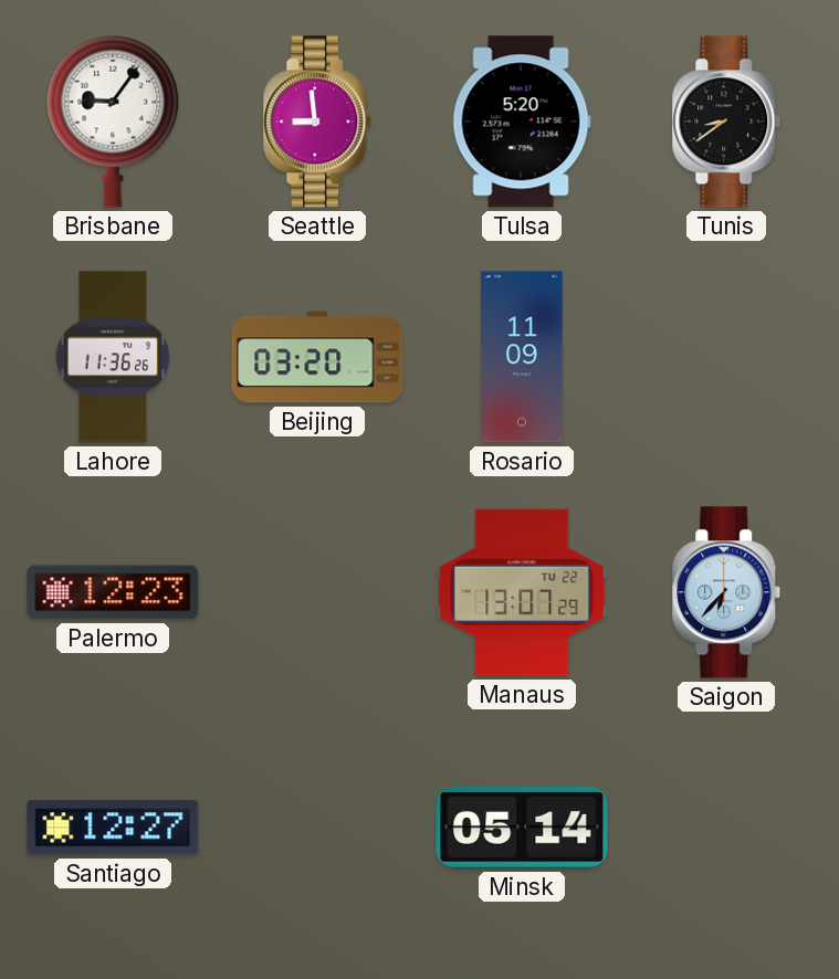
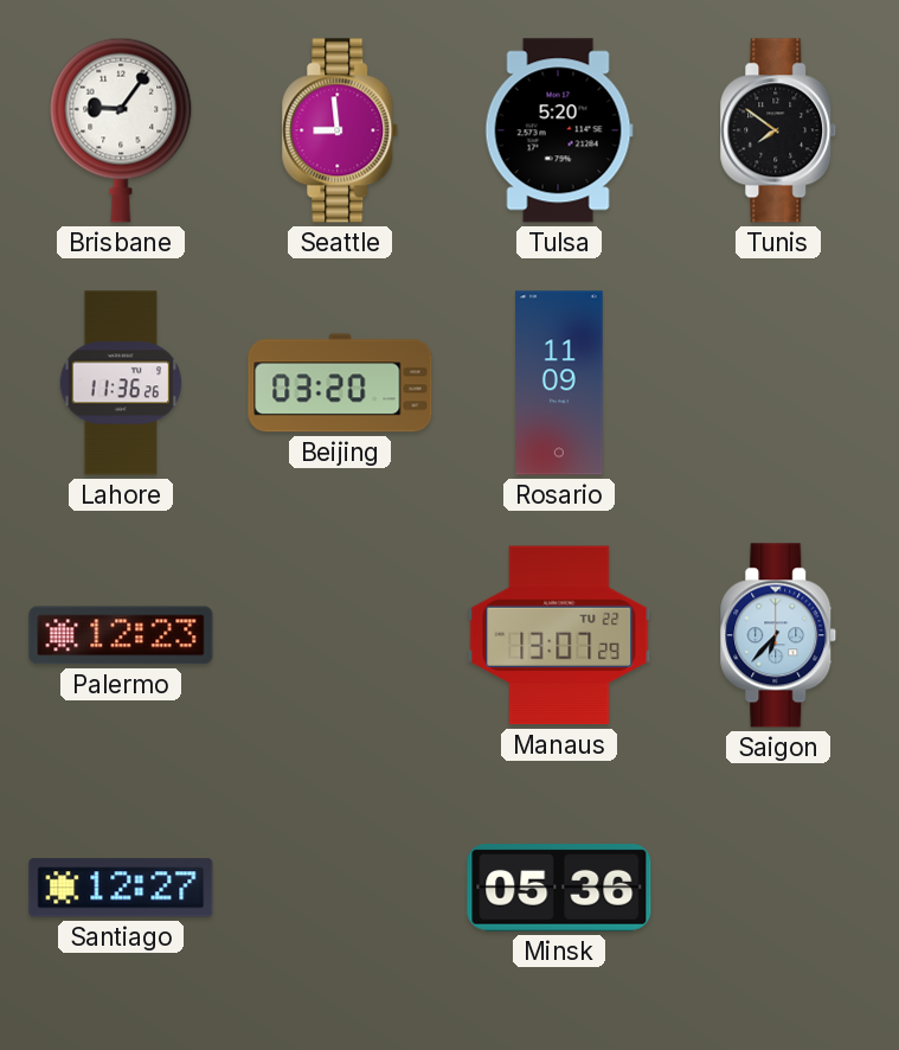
Tunis: 8:39 -> 7:51
Minsk: 05:14 -> 05:36
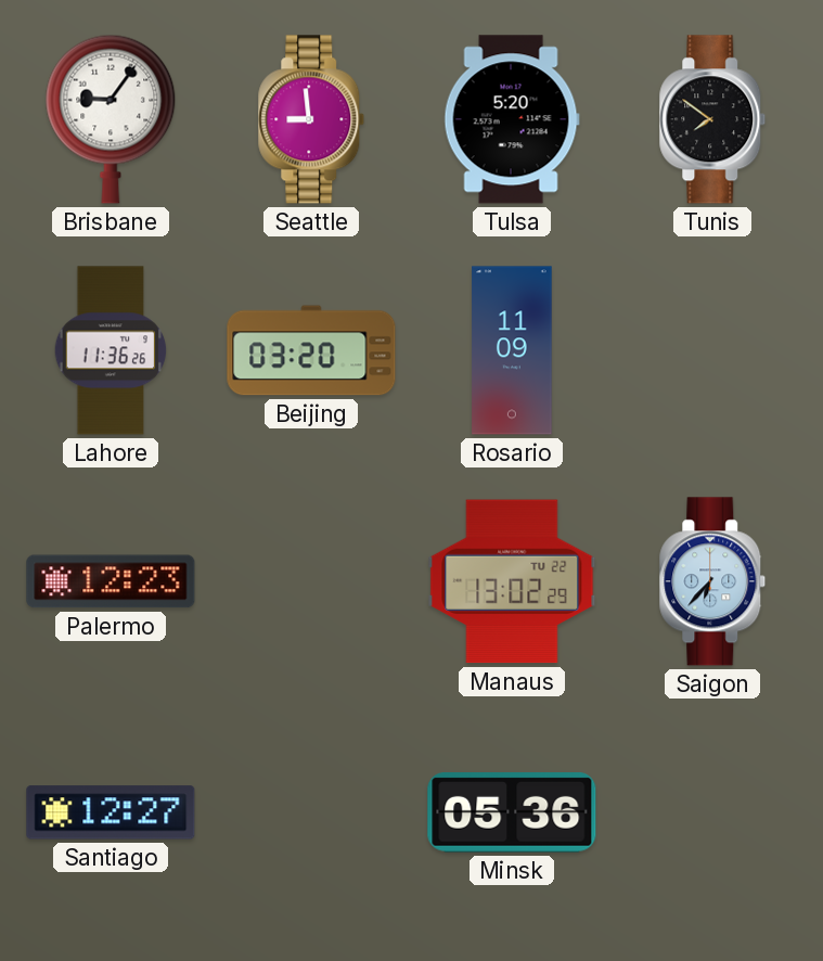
Manaus: 13:07 -> 13:02
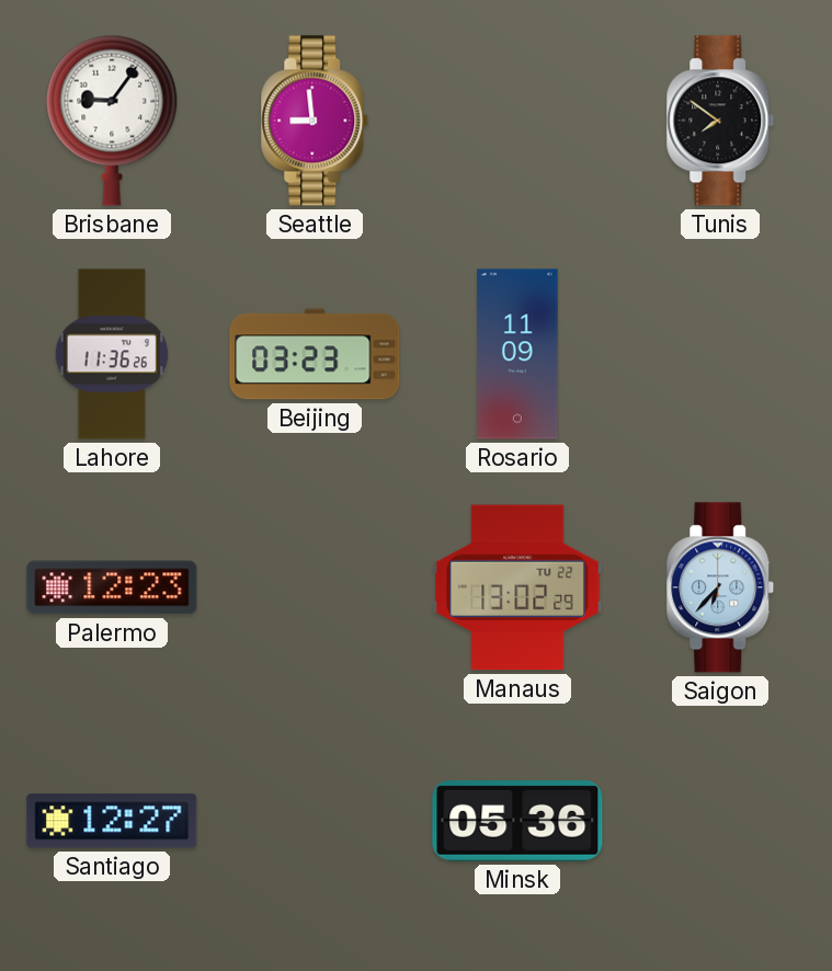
Tulsa: 5:20 -> none
Beijing: 03:20 -> 03:23
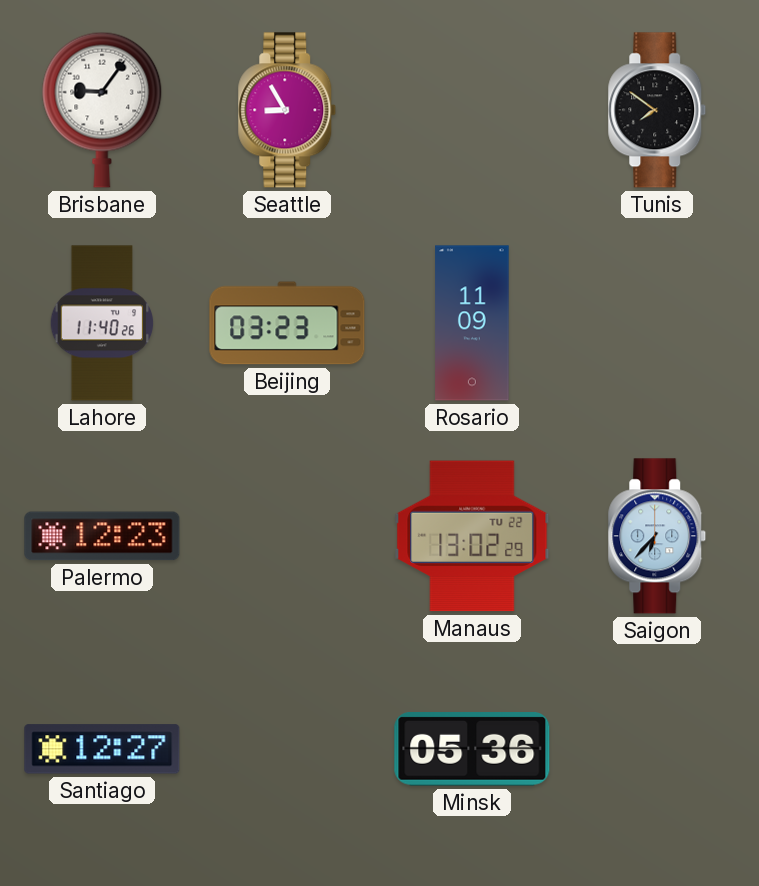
Seattle: 8:59 -> 8:55
Lahore: 11:36 -> 11:40
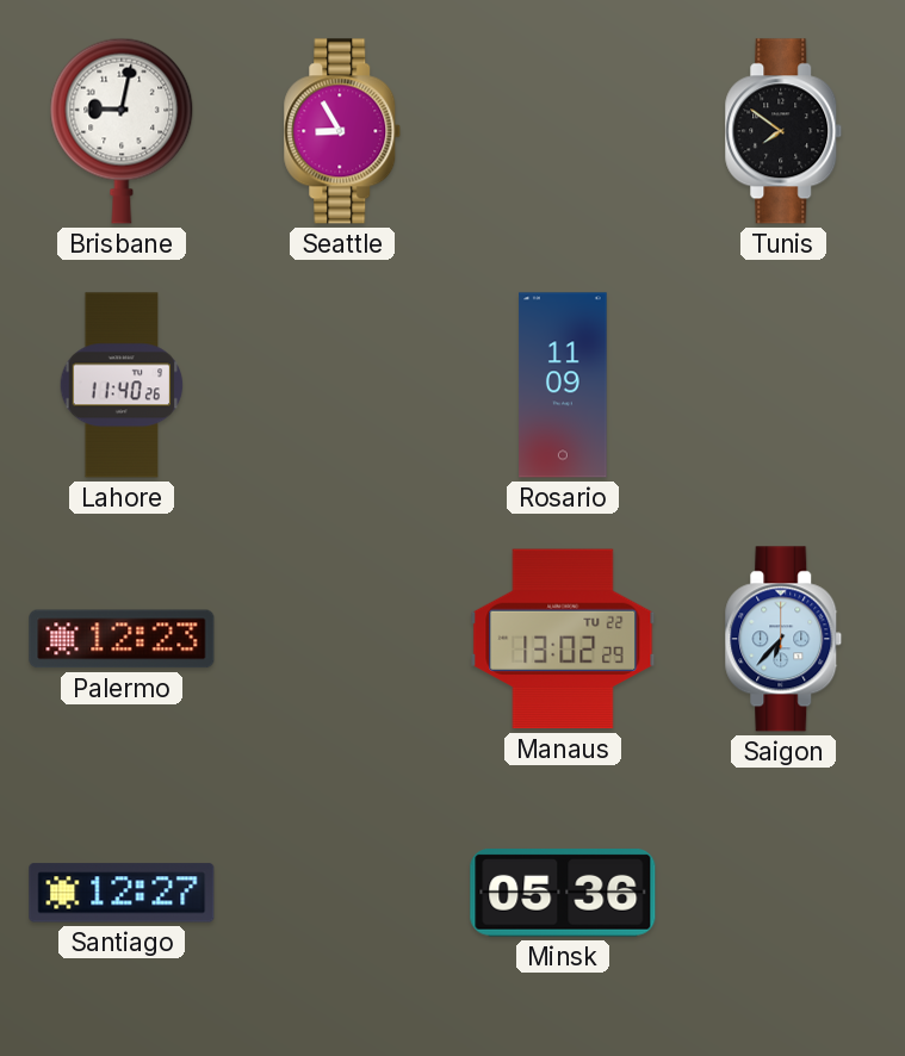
Brisbane: 9:06 -> 9:02
Beijing: 03:23 -> none
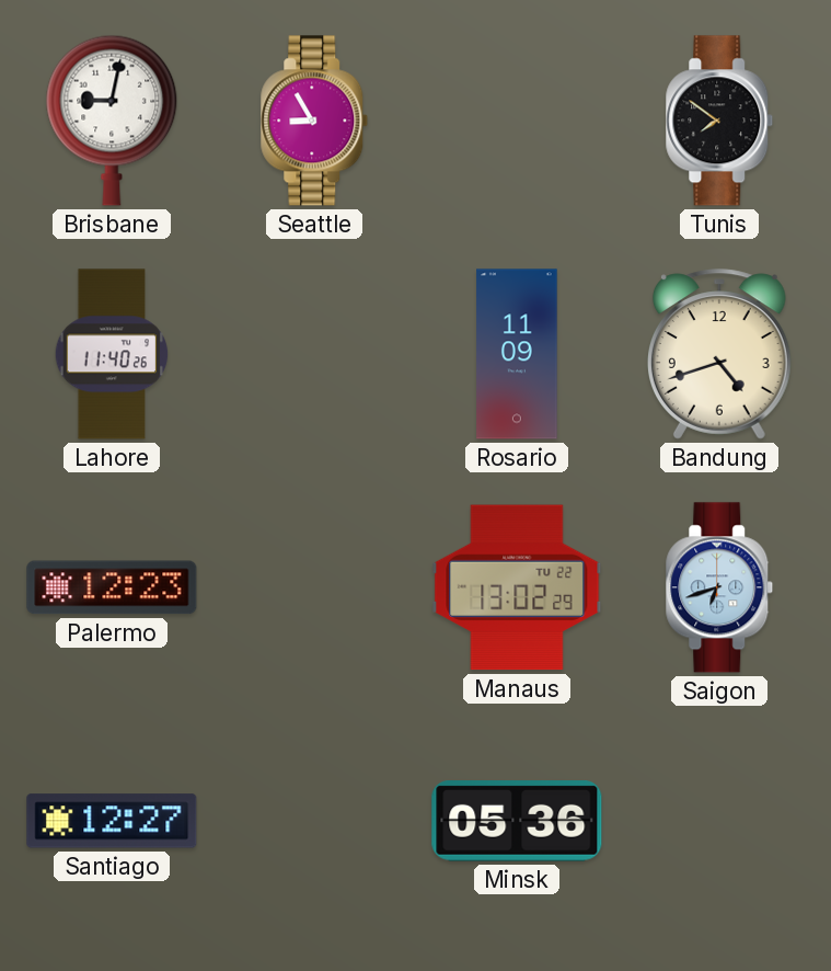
Bandung: none -> 4:42
Saigon: 6:37 -> 6:42
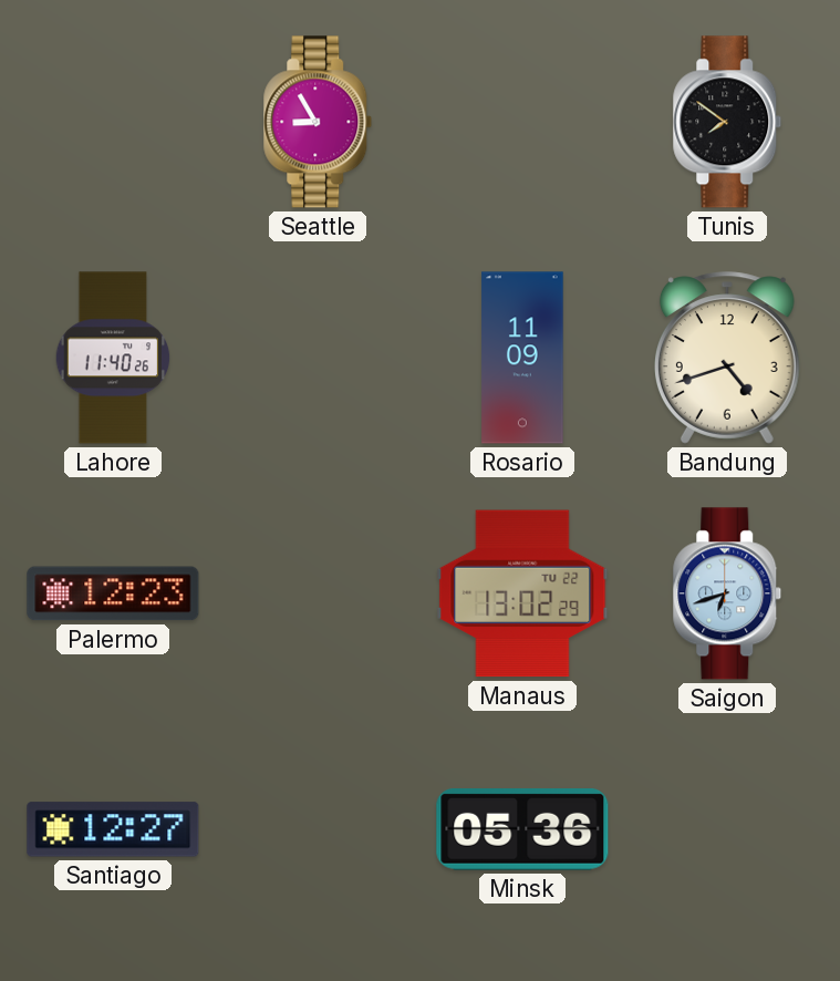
Brisbane: 9:02 -> none
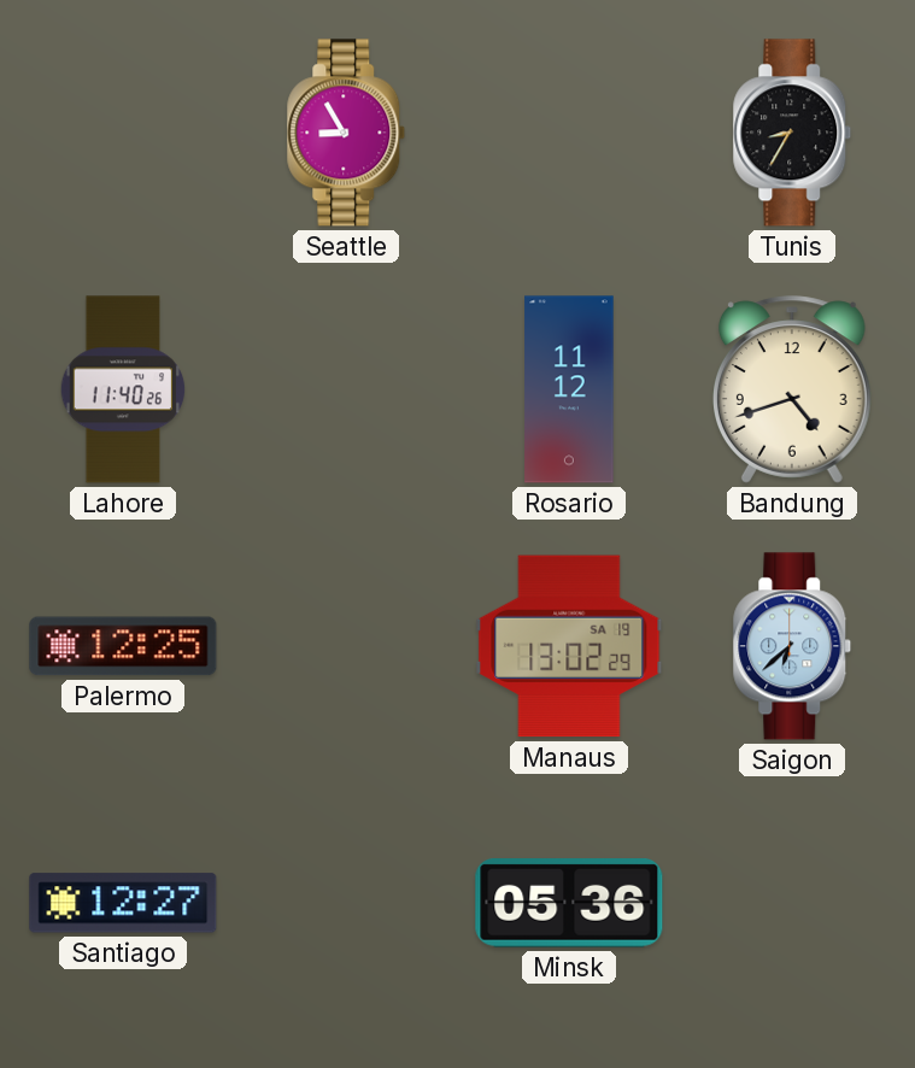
Tunis: 7:51 -> 8:35
Rosario: 11:09 -> 11:12
Palermo: 12:23 -> 12:25
Manaus date: TU 22 -> SA 19
Saigon: 6:42 -> 6:38
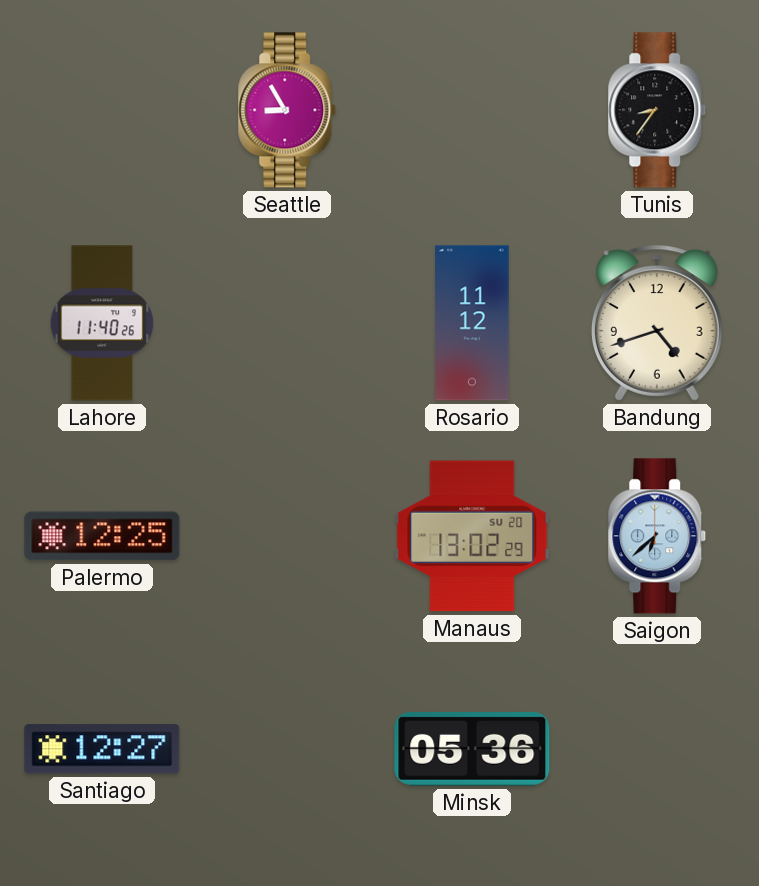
Tunis: 8:35 -> 8:36
Manaus date: SA 19 -> SU 20
